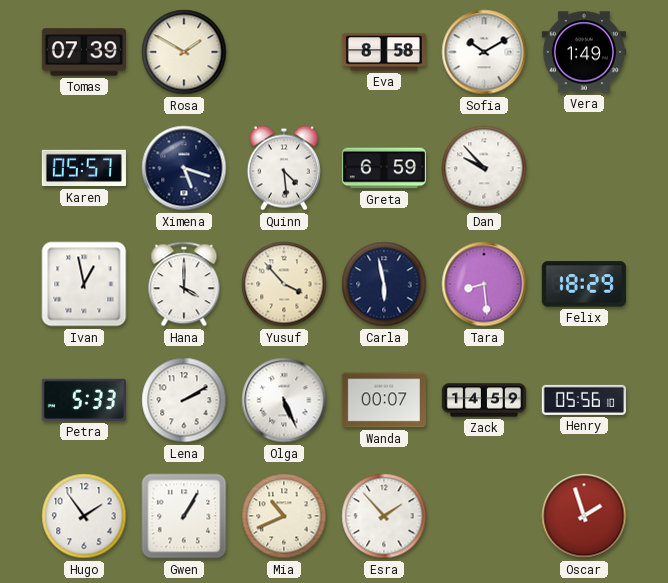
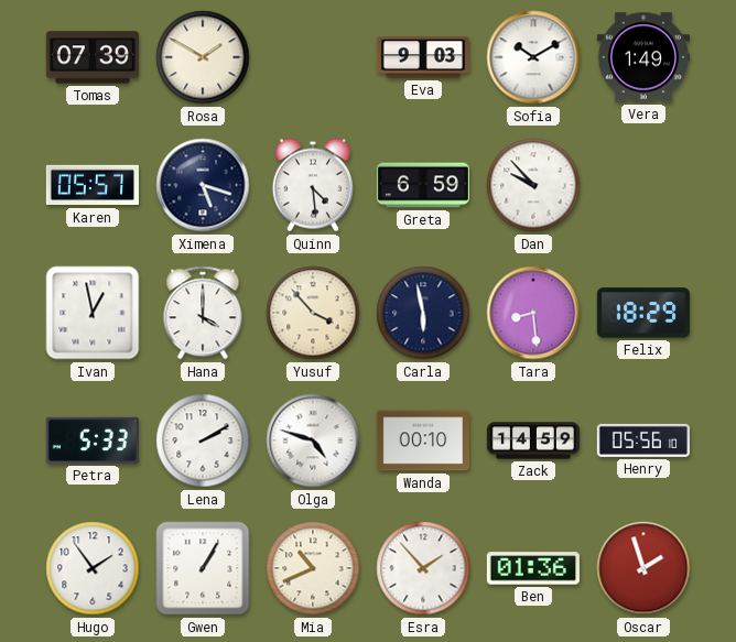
Eva: 8:58 -> 9:03
Olga: 5:26 -> 4:48
Wanda: 00:07 -> 00:10
Ben: none -> 01:36
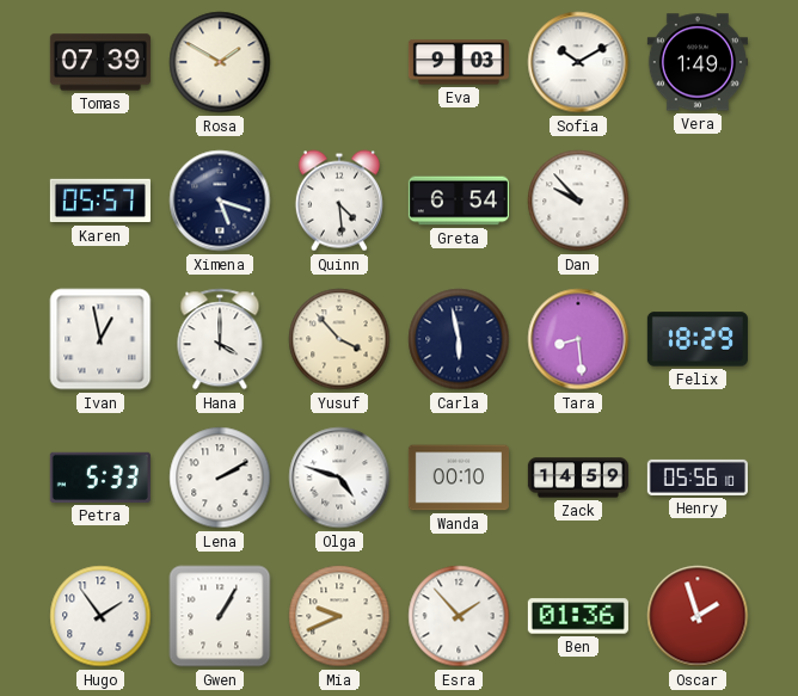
Greta: 6:59 -> 6:54
Mia: 10:41 -> 9:41
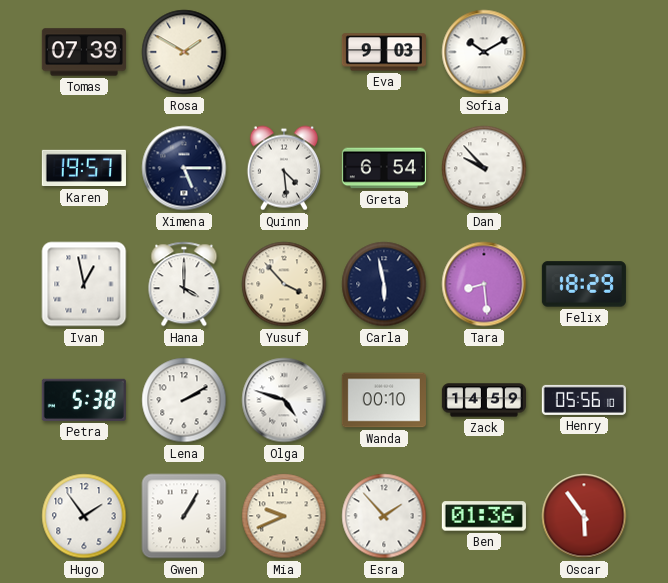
Vera: 1:49 -> none
Karen: 05:57 -> 19:57
Ximena: 5:18 -> 5:15
Petra: 5:33 -> 5:38
Oscar: 1:57 -> 5:54
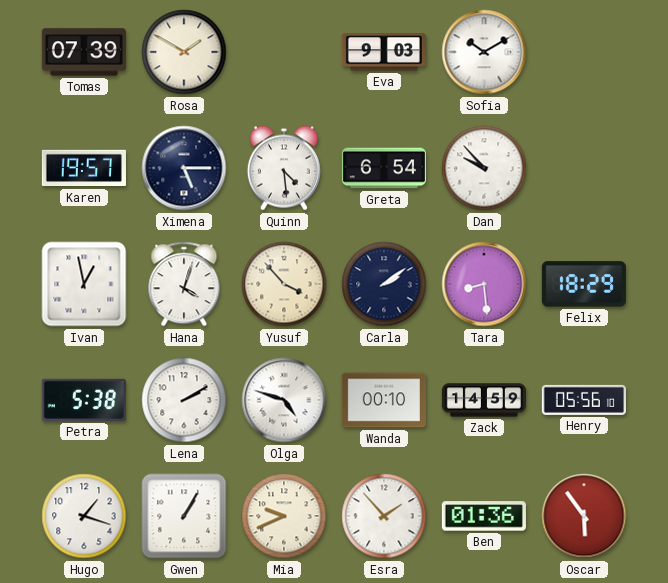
Hana: 4:00 -> 4:03
Carla: 5:58 -> 2:09
Hugo: 1:54 -> 1:18
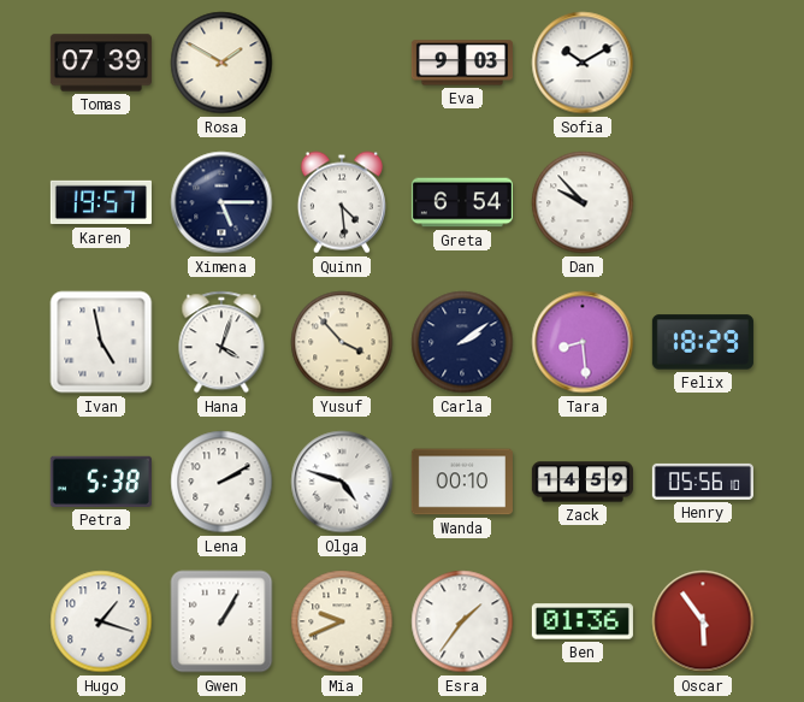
Ivan: 12:58 -> 4:58
Esra: 1:53 -> 1:36
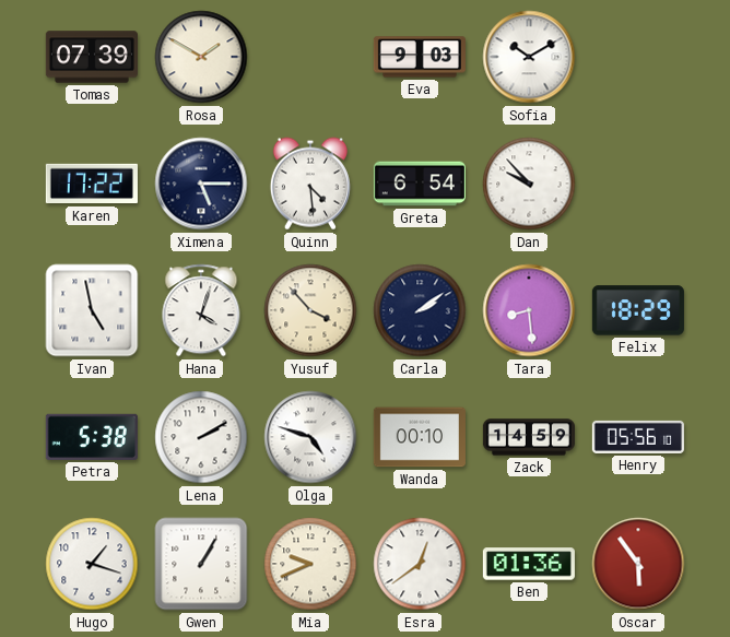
Karen: 19:57 -> 17:22
Esra: 1:36 -> 12:39
